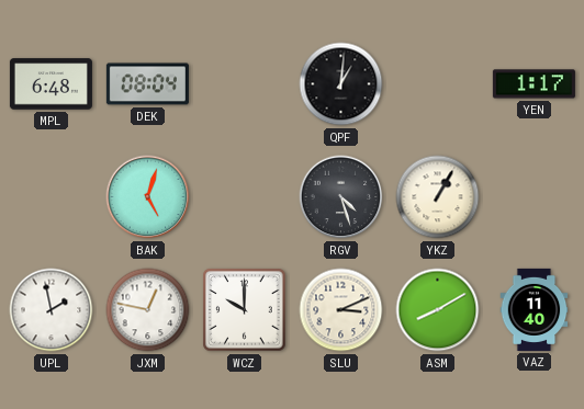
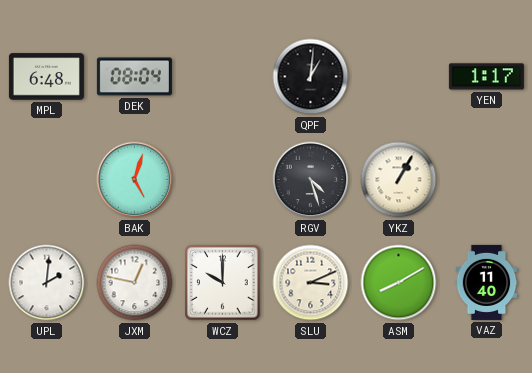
UPL: 1:58 -> 2:01
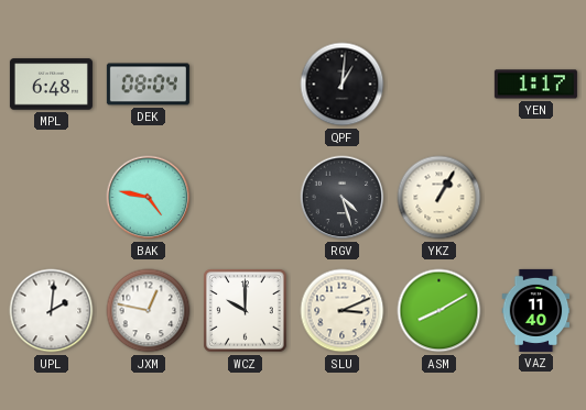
BAK: 5:03 -> 4:47
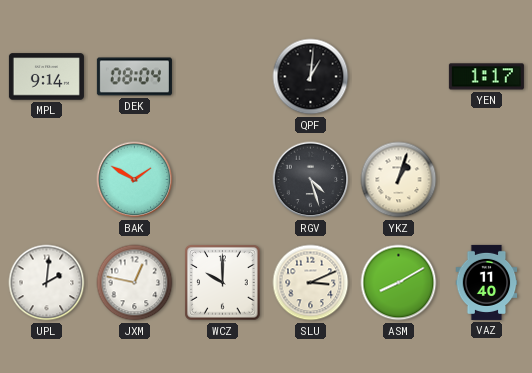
MPL: 6:48 -> 9:14
BAK: 4:47 -> 1:50
YKZ: 1:05 -> 1:03
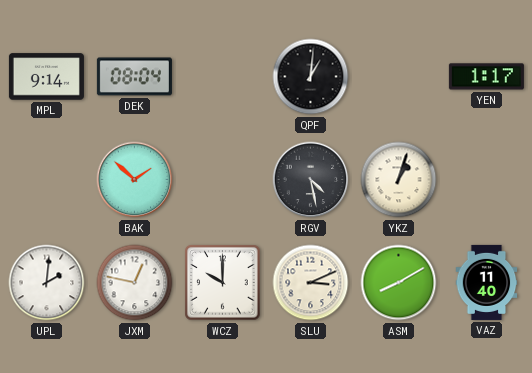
BAK: 1:50 -> 1:52
RGV: 4:27 -> 4:28
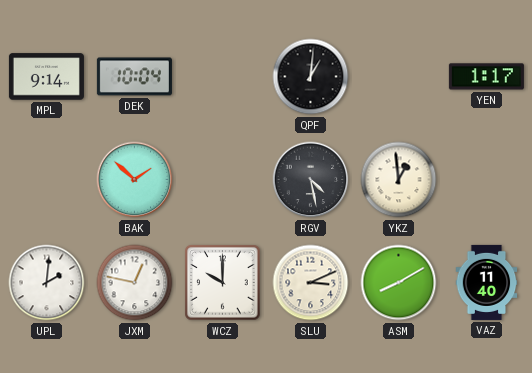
DEK: 08:04 -> 10:04
YKZ: 1:03 -> 12:59
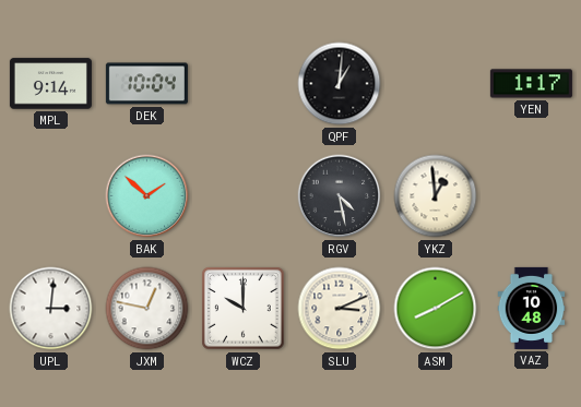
UPL: 2:01 -> 3:01
VAZ: 11:40 -> 10:48
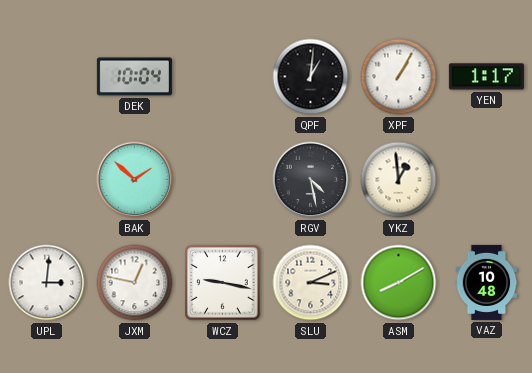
MPL: 9:14 -> none
XPF: none -> 1:05
WCZ: 10:00 -> 9:17
